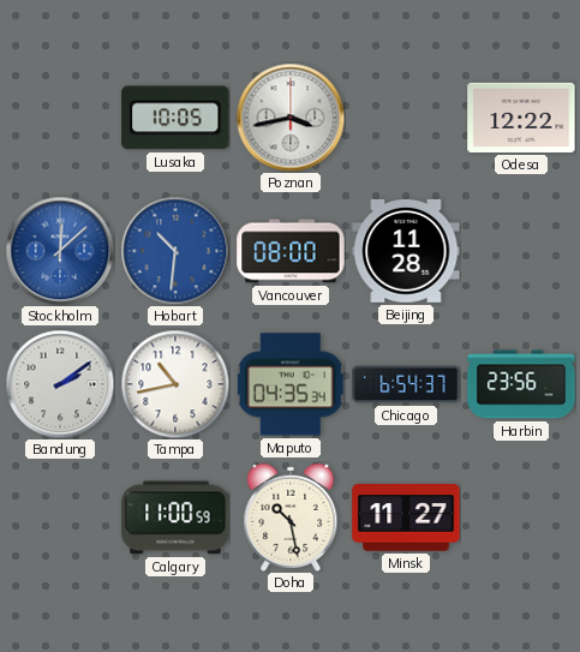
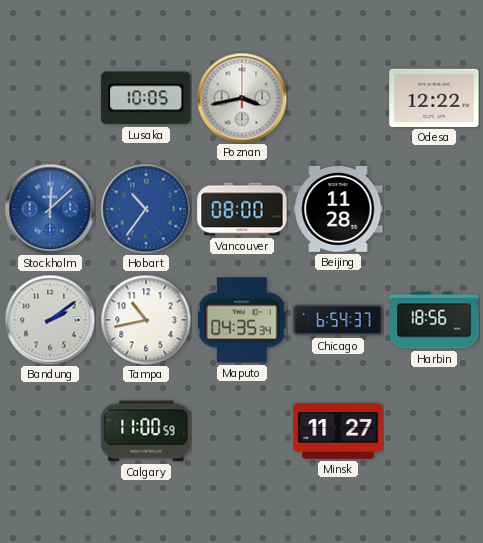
Hobart: 10:31 -> 10:36
Harbin: 23:56 -> 18:56
Doha: 10:28 -> none
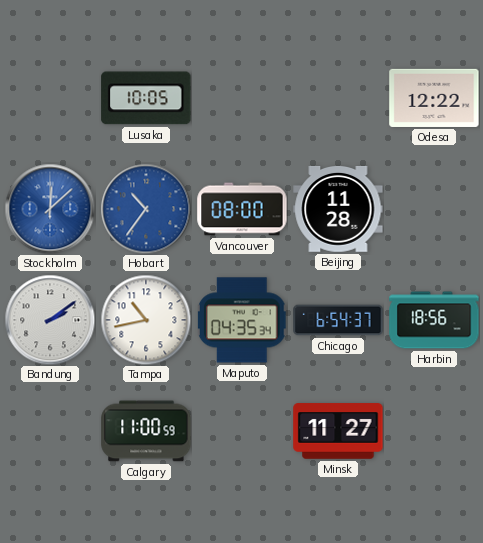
Poznan: 3:43 -> none
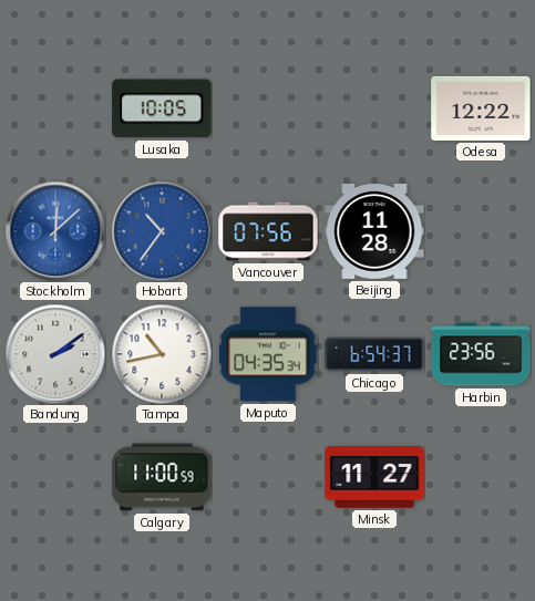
Vancouver: 08:00 -> 07:56
Harbin: 18:56 -> 23:56
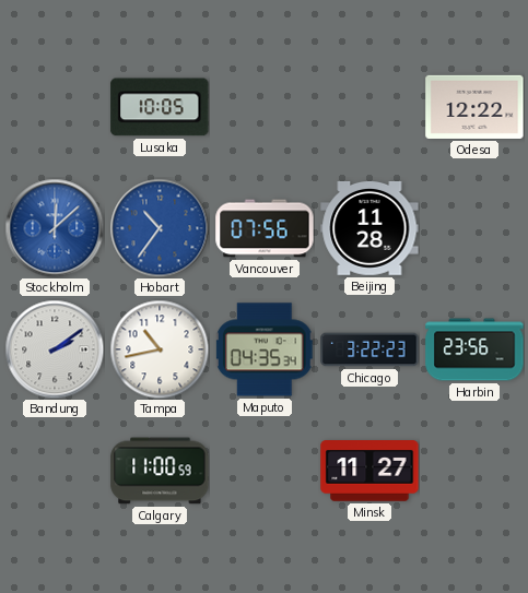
Chicago: 6:54 -> 3:22
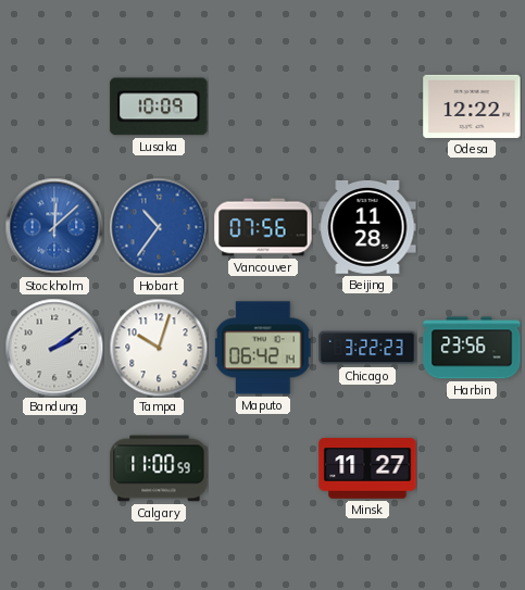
Lusaka: 10:05 -> 10:09
Tampa: 10:43 -> 10:03
Maputo: 04:35 -> 06:42
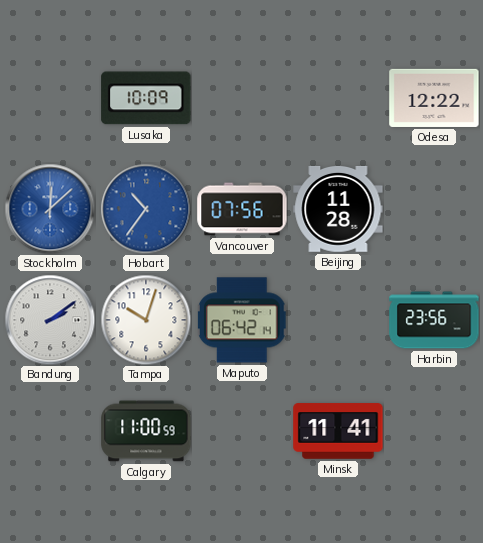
Chicago: 3:22 -> none
Minsk: 11:27 -> 11:41
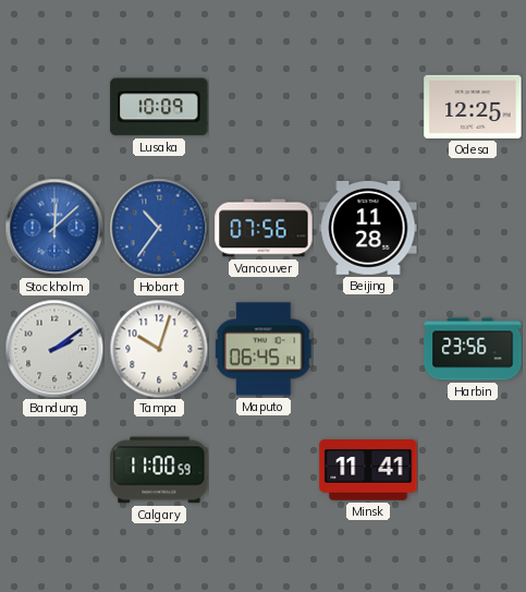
Odesa: 12:22 -> 12:25
Maputo: 06:42 -> 06:45
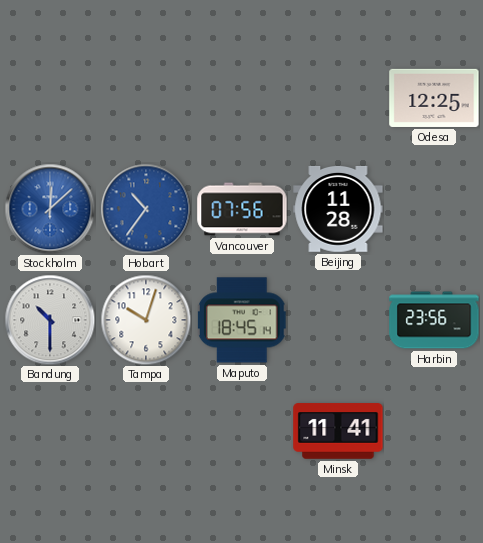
Lusaka: 10:09 -> none
Bandung: 2:09 -> 10:30
Maputo: 06:45 -> 18:45
Calgary: 11:00 -> none
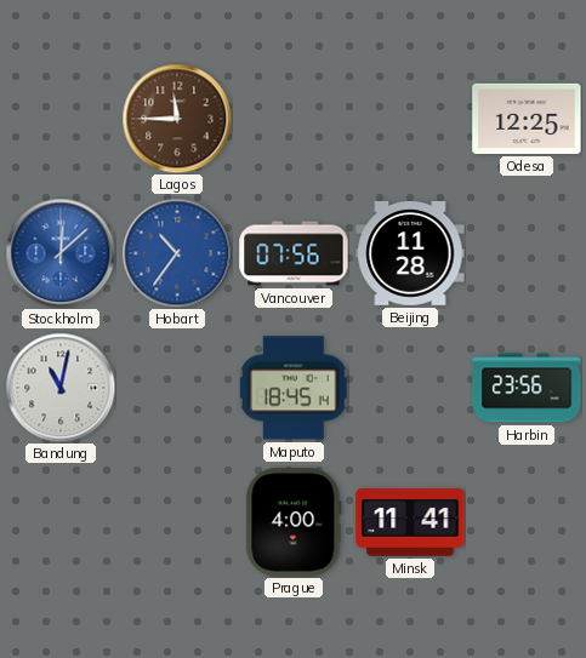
Lagos: none -> 11:45
Bandung: 10:30 -> 11:02
Tampa: 10:03 -> none
Prague: none -> 4:00
